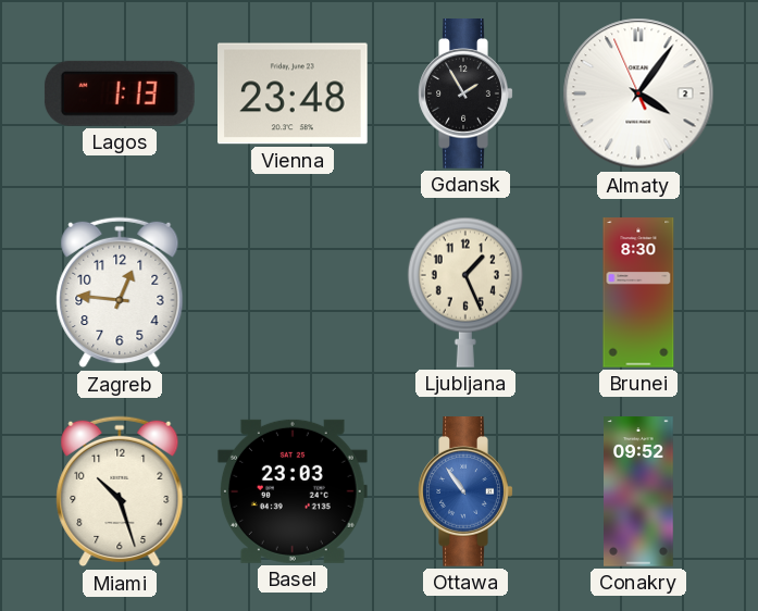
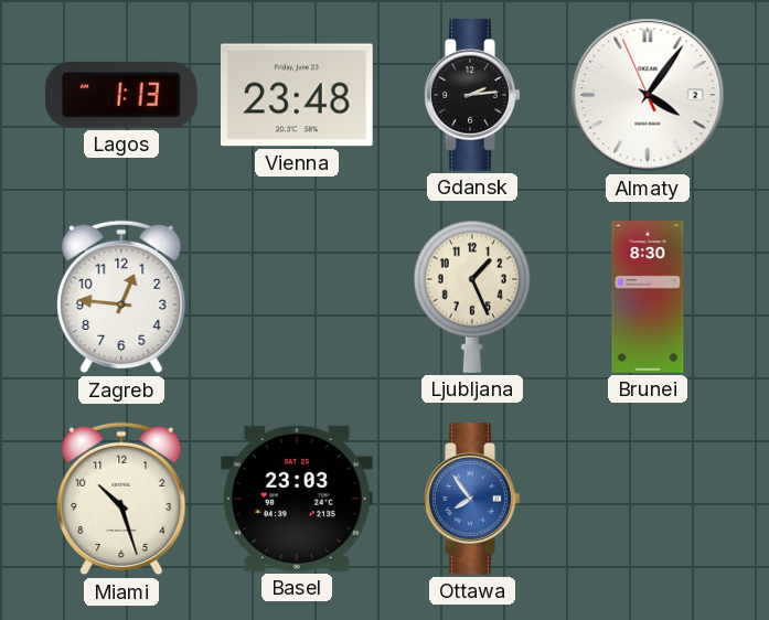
Gdansk: 1:55 -> 2:14
Ottawa: 10:54 -> 7:54
Conakry: 09:52 -> none
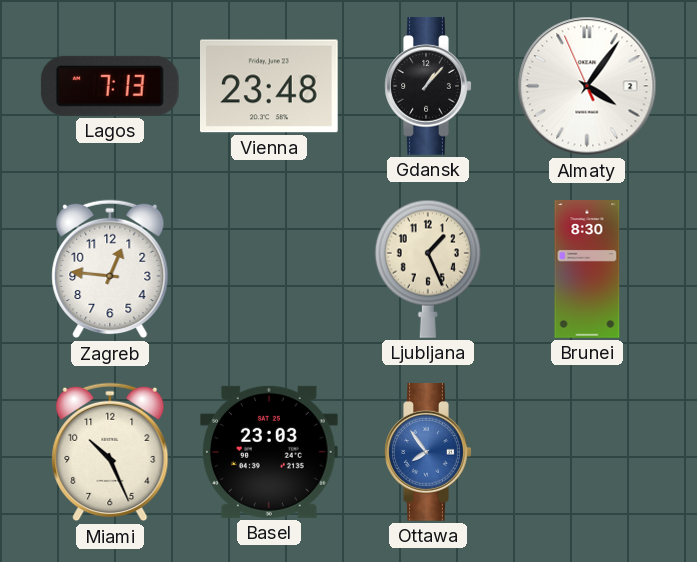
Lagos: 1:13 -> 7:13
Gdansk: 2:14 -> 1:07
Miami: 10:27 -> 10:26
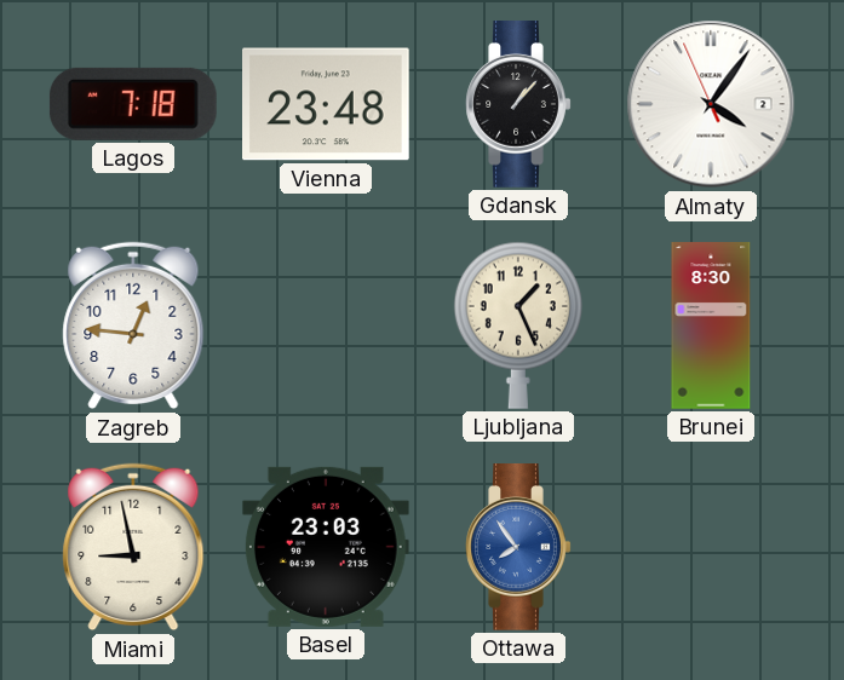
Lagos: 7:13 -> 7:18
Miami: 10:26 -> 8:58
